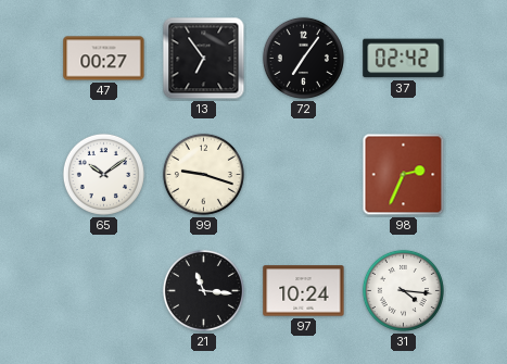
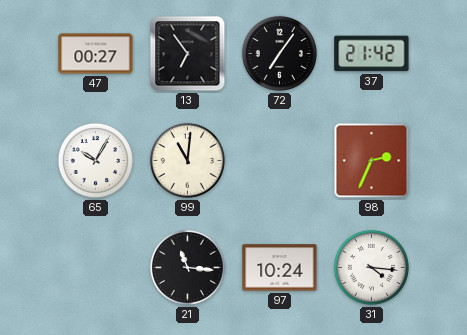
37: 02:42 -> 21:42
65: 10:09 -> 10:05
99: 9:18 -> 11:01
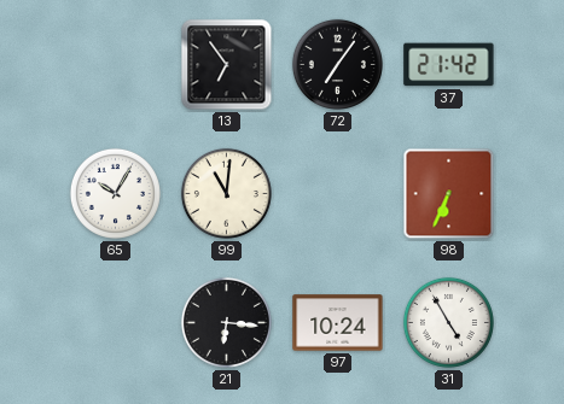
47: 00:27 -> none
98: 2:34 -> 6:34
21: 11:16 -> 6:16
31: 4:16 -> 4:55
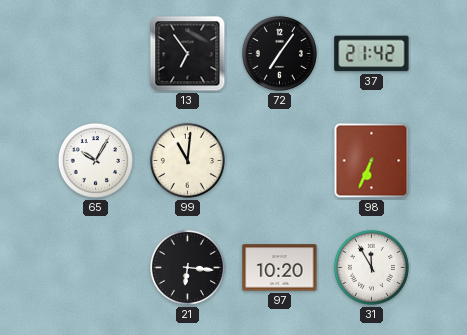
97: 10:24 -> 10:20
31: 4:55 -> 11:55
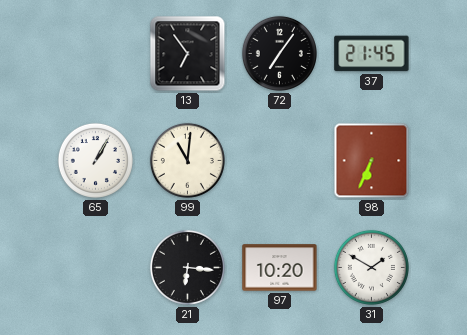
37: 21:42 -> 21:45
65: 10:05 -> 1:05
31: 11:55 -> 1:50
